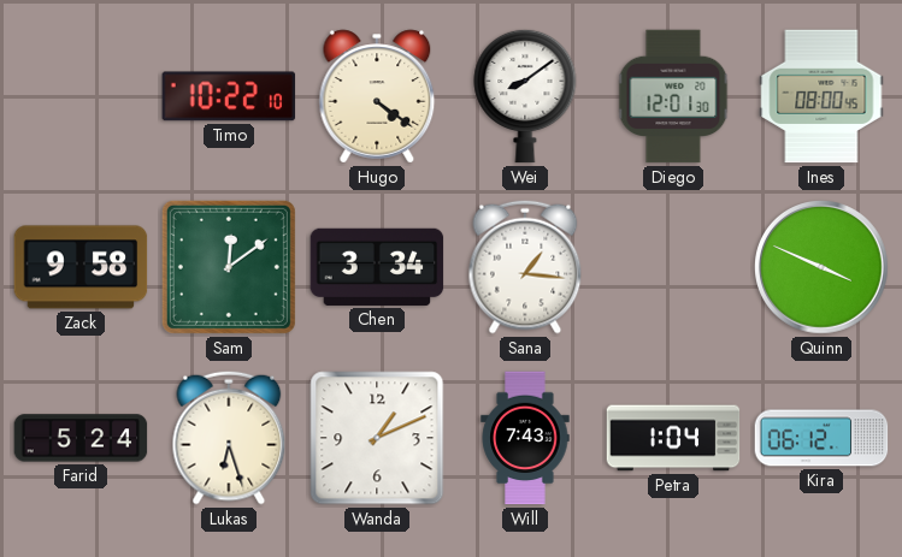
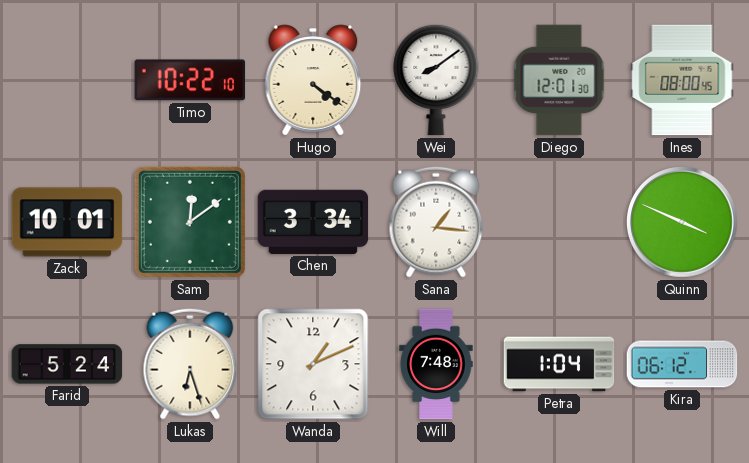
Zack: 9:58 -> 10:01
Will: 7:43 -> 7:48
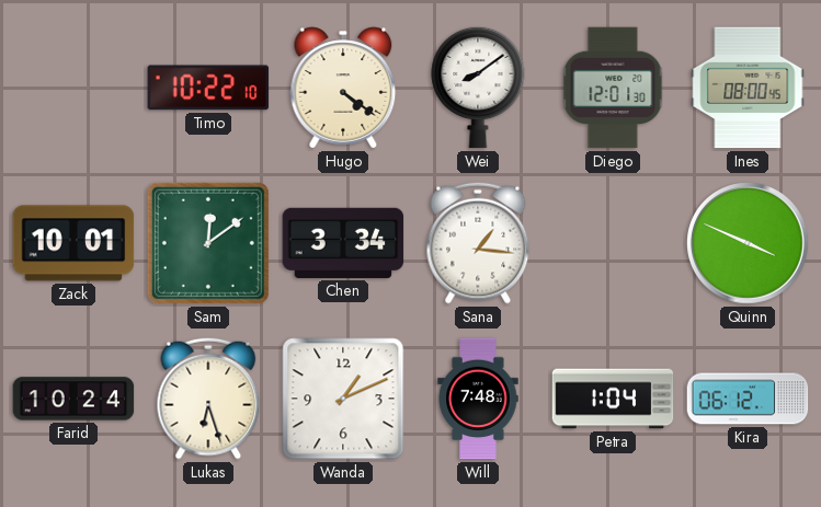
Farid: 5:24 -> 10:24
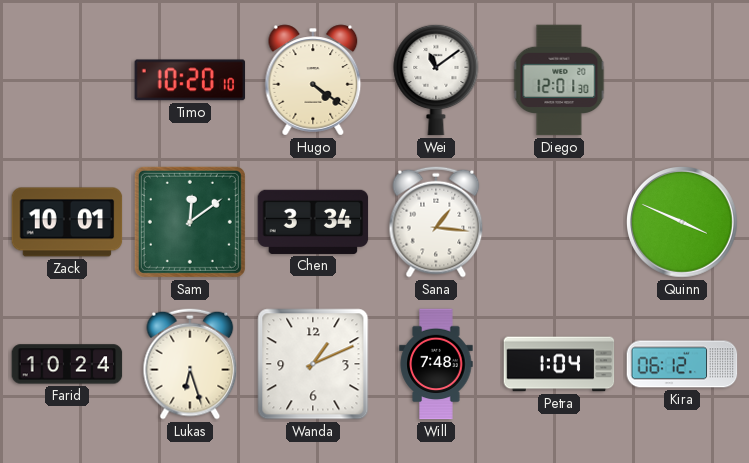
Timo: 10:22 -> 10:20
Wei: 8:09 -> 11:09
Ines: 08:00 -> none
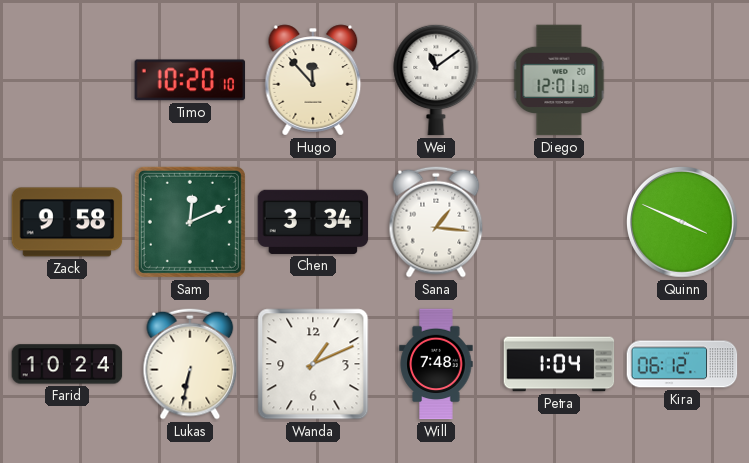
Hugo: 4:21 -> 11:53
Zack: 10:01 -> 9:58
Sam: 12:09 -> 12:11
Lukas: 6:27 -> 6:32
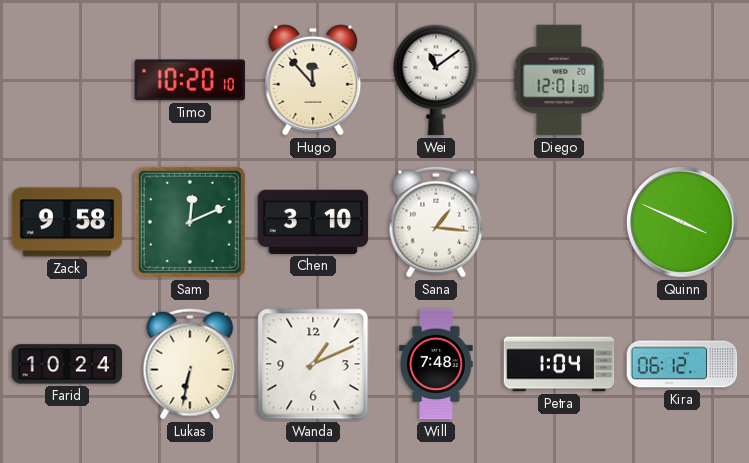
Chen: 3:34 -> 3:10
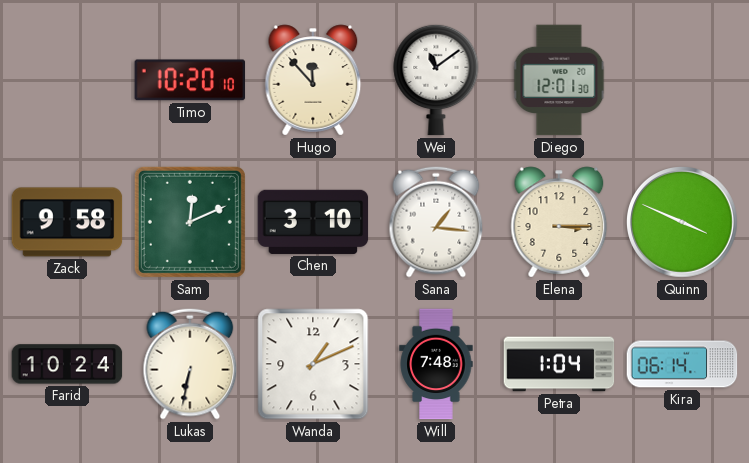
Elena: none -> 3:15
Kira: 06:12 -> 06:14
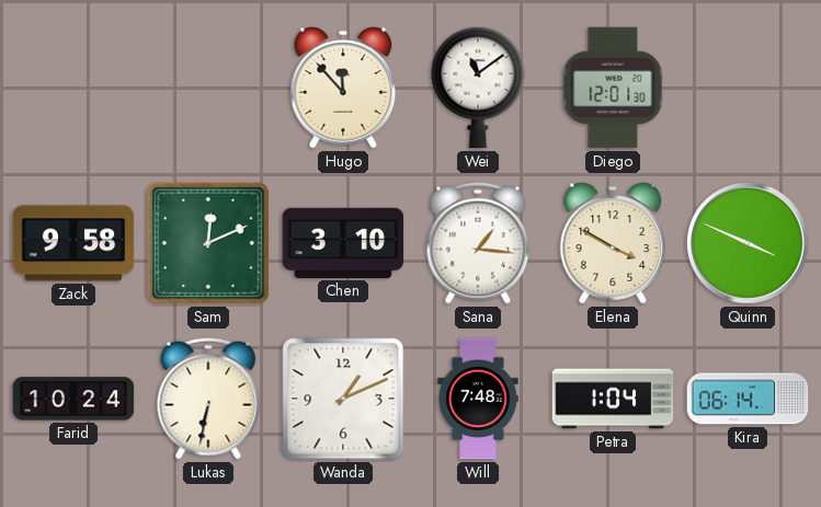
Timo: 10:20 -> none
Elena: 3:15 -> 3:50
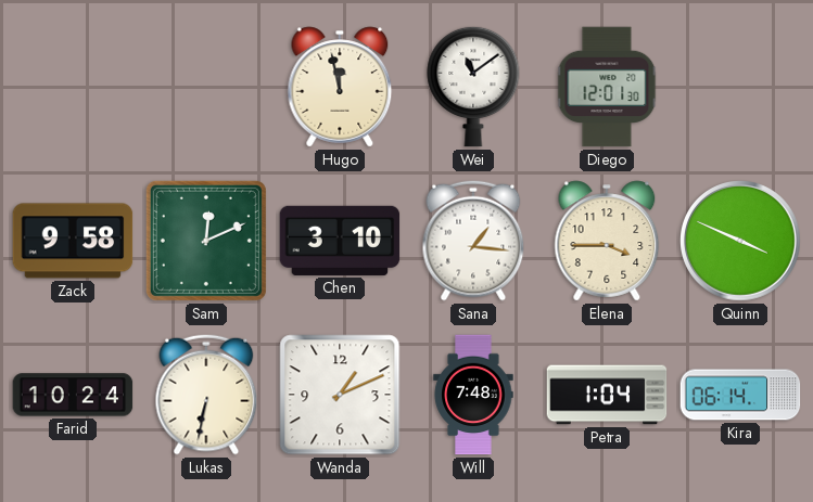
Hugo: 11:53 -> 11:58
Elena: 3:50 -> 3:45
